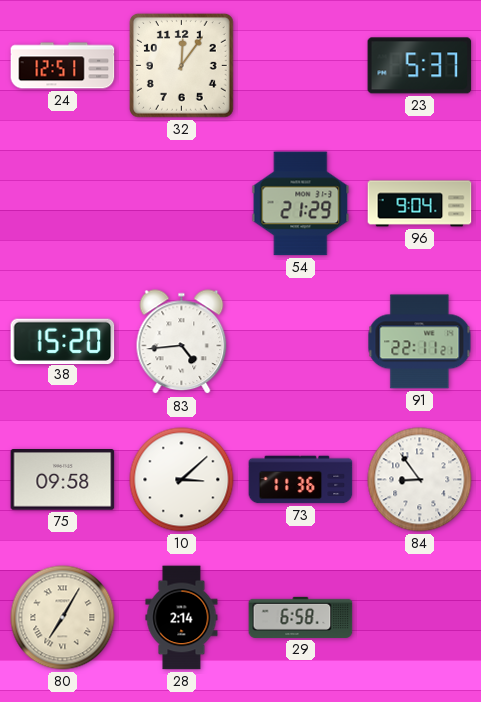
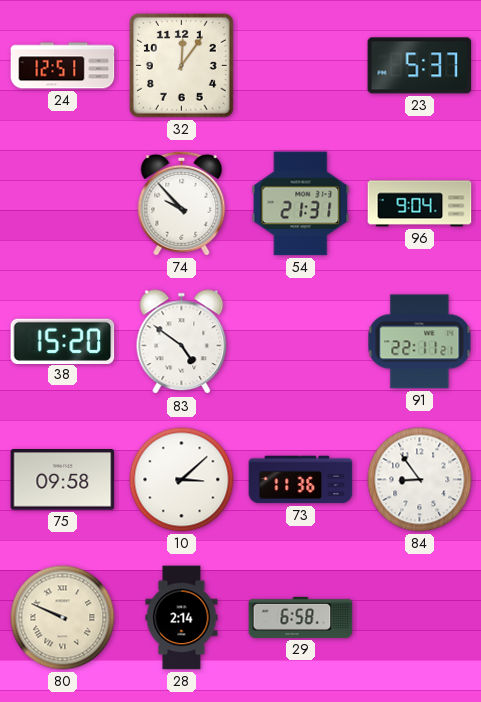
74: none -> 9:53
54: 21:29 -> 21:31
83: 4:44 -> 4:51
80: 7:05 -> 9:49
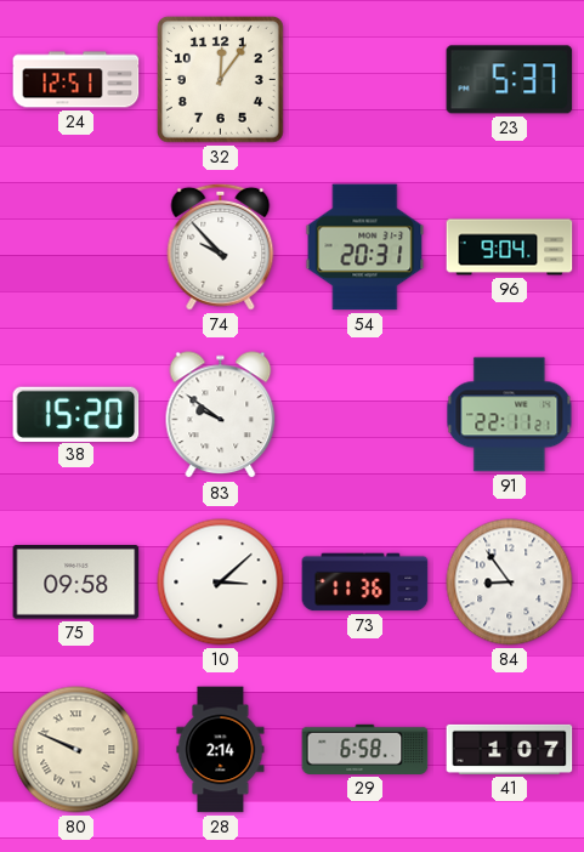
54: 21:31 -> 20:31
83: 4:51 -> 9:51
41: none -> 1:07
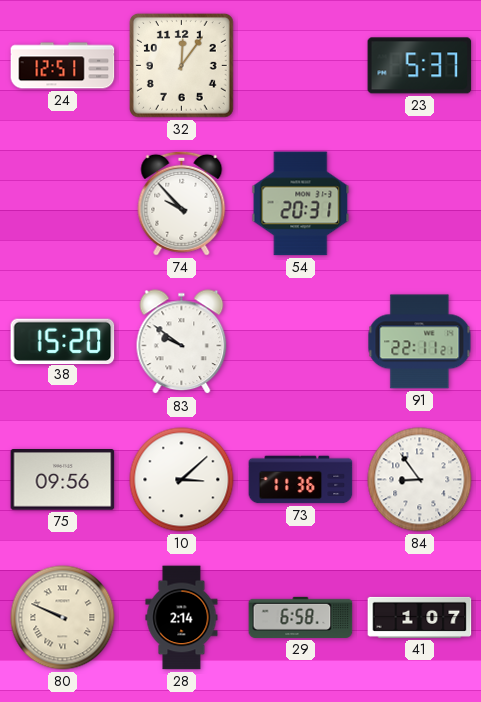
96: 9:04 -> none
75: 09:58 -> 09:56
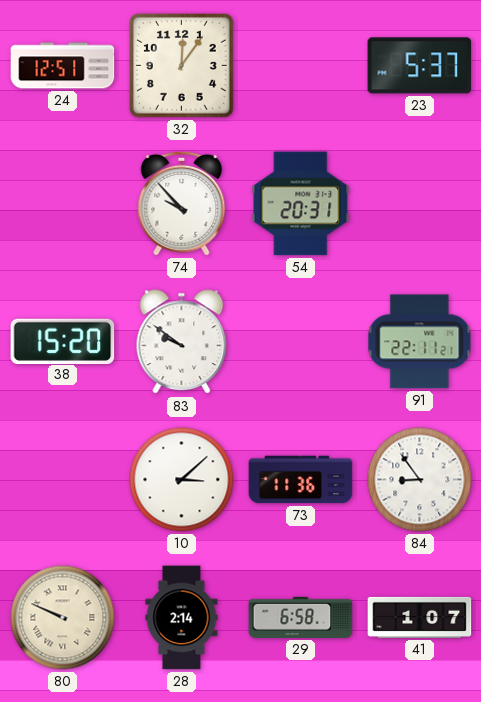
75: 09:56 -> none
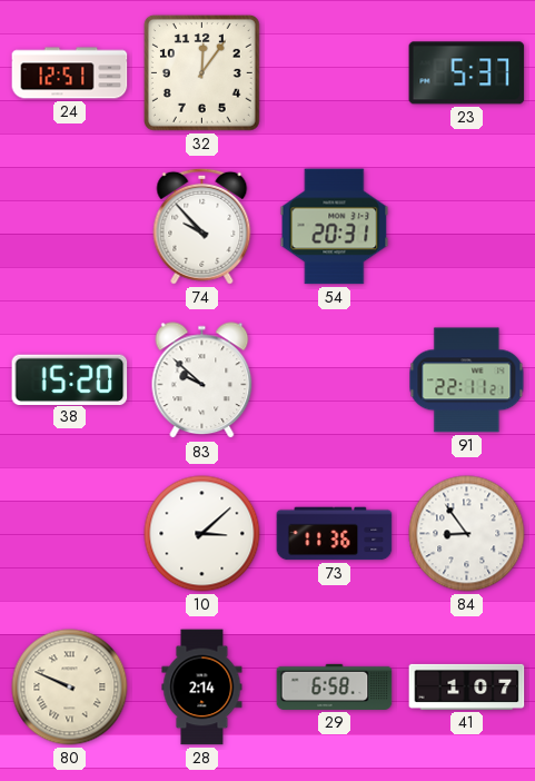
83: 9:51 -> 9:52
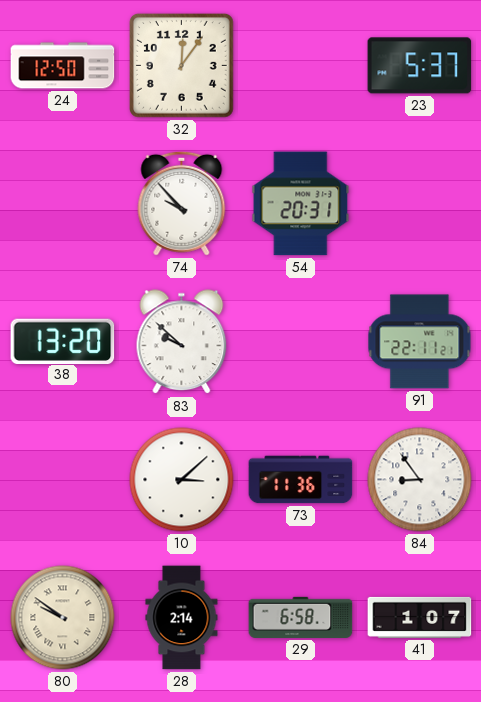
24: 12:51 -> 12:50
38: 15:20 -> 13:20
80: 9:49 -> 9:51
